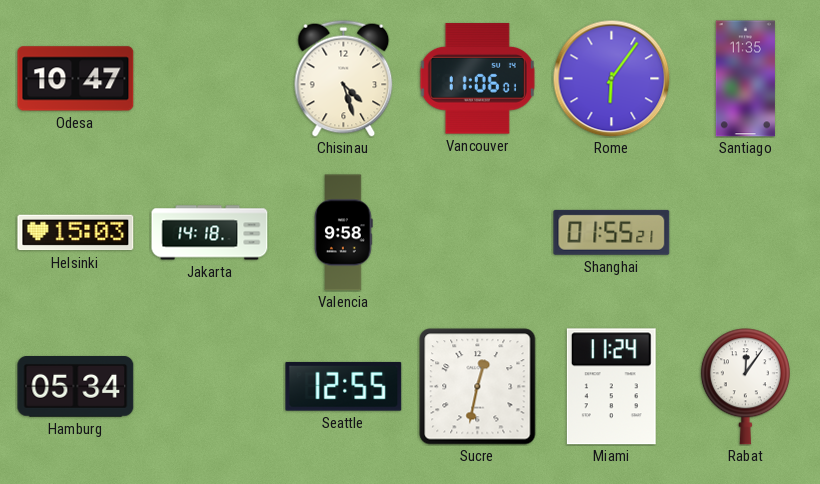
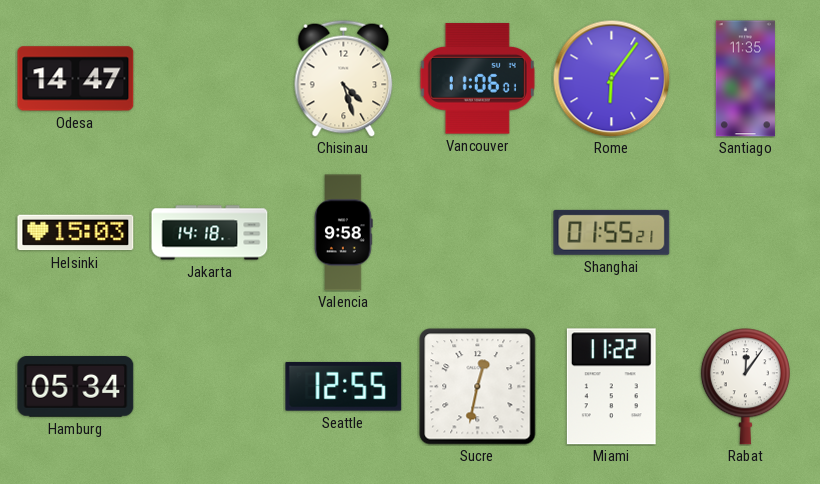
Odesa: 10:47 -> 14:47
Miami: 11:24 -> 11:22
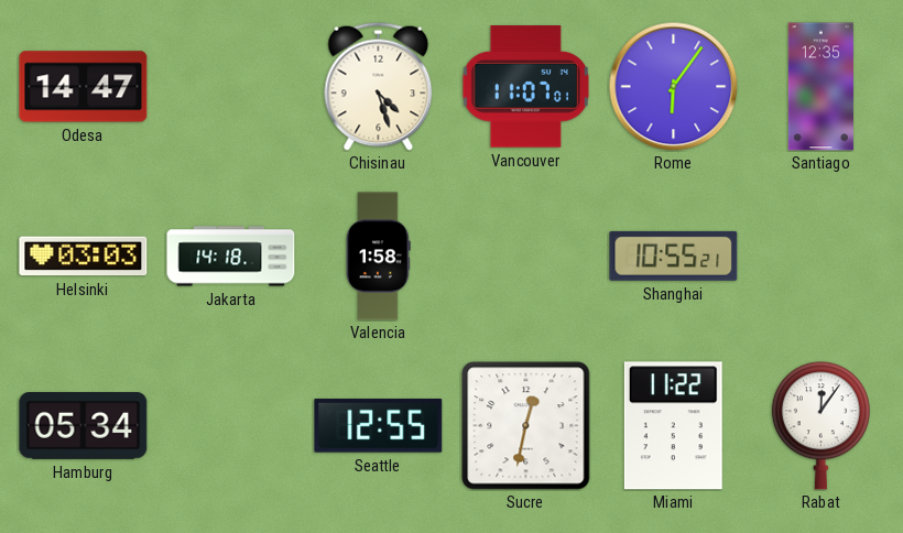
Vancouver: 11:06 -> 11:07
Santiago: 11:35 -> 12:35
Helsinki: 15:03 -> 03:03
Valencia: 9:58 -> 1:58
Shanghai: 01:55 -> 10:55
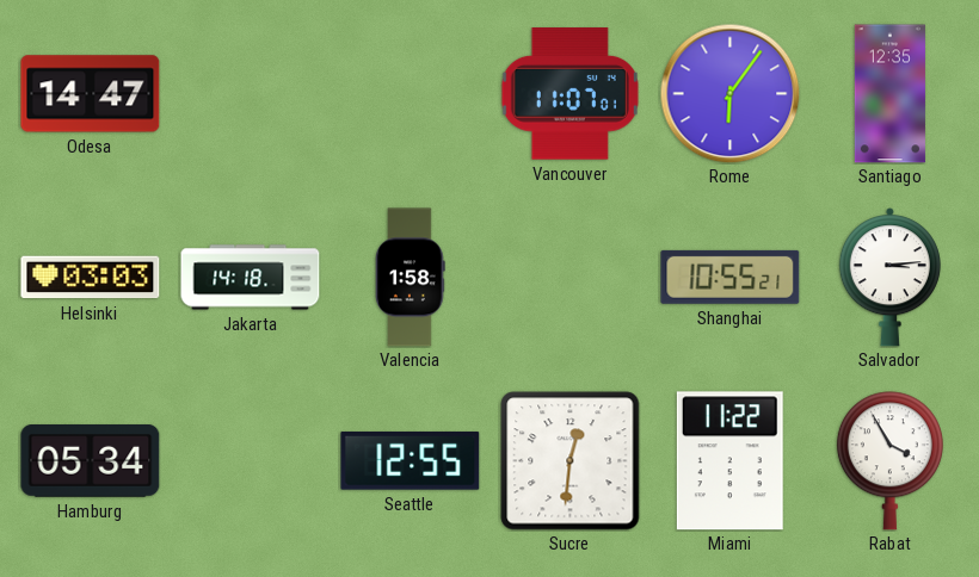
Chisinau: 4:27 -> none
Salvador: none -> 3:14
Sucre: 12:32 -> 12:31
Rabat: 12:06 -> 3:55
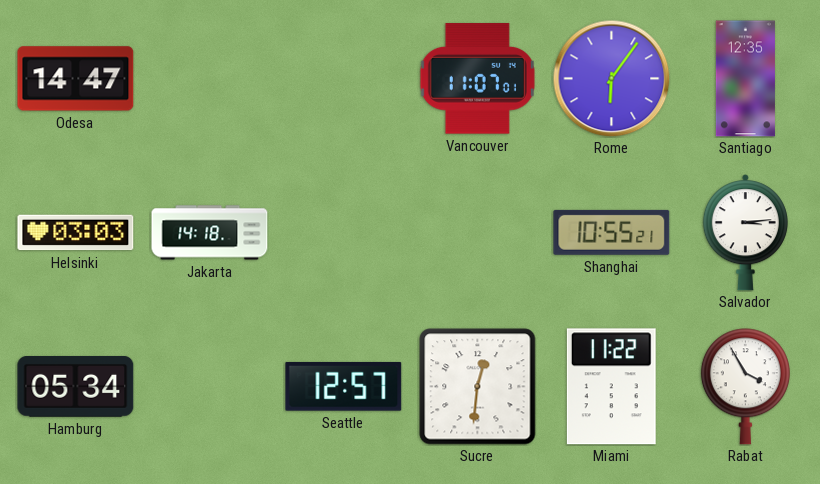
Valencia: 1:58 -> none
Seattle: 12:55 -> 12:57
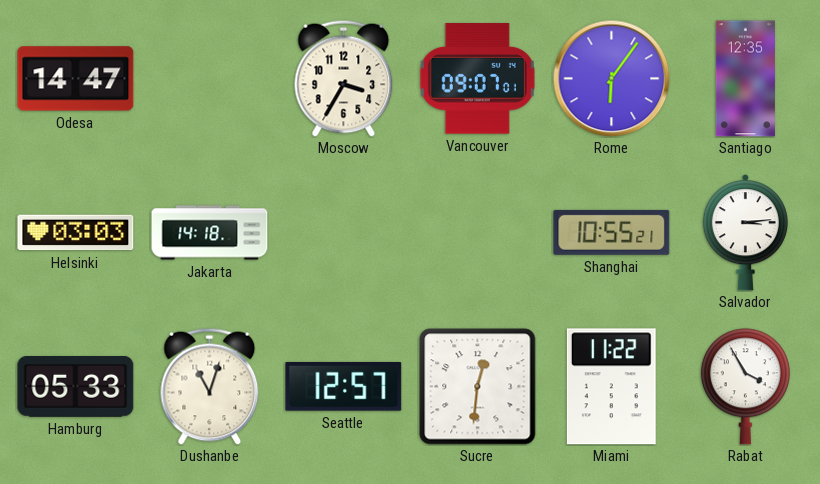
Moscow: none -> 3:35
Vancouver: 11:07 -> 09:07
Hamburg: 05:34 -> 05:33
Dushanbe: none -> 11:03
